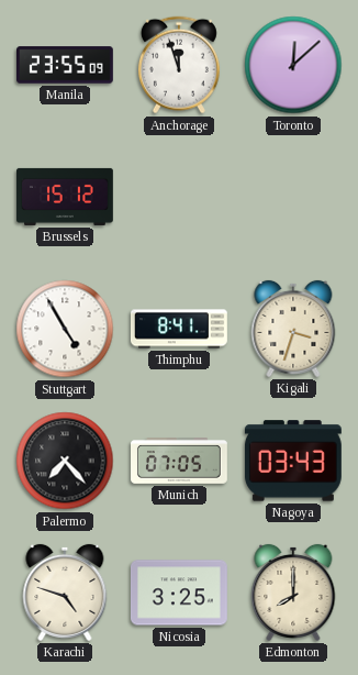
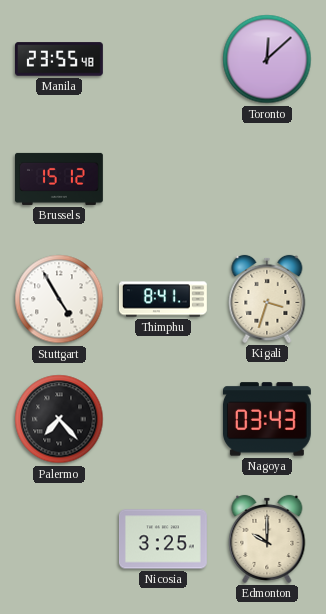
Manila: 23:55:09 -> 23:55:48
Anchorage: 11:57 -> none
Munich: 07:05 -> none
Karachi: 4:48 -> none
Edmonton: 8:00 -> 10:00
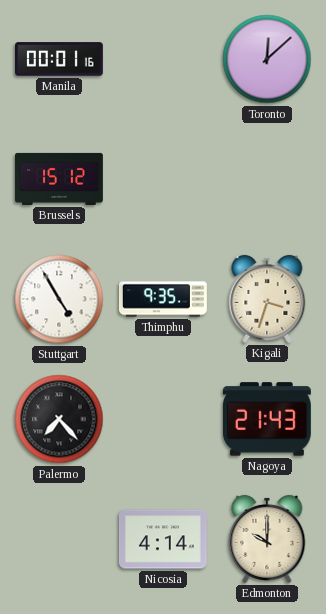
Manila: 23:55 -> 00:01
Thimphu: 8:41 -> 9:35
Nagoya: 03:43 -> 21:43
Nicosia: 3:25 -> 4:14
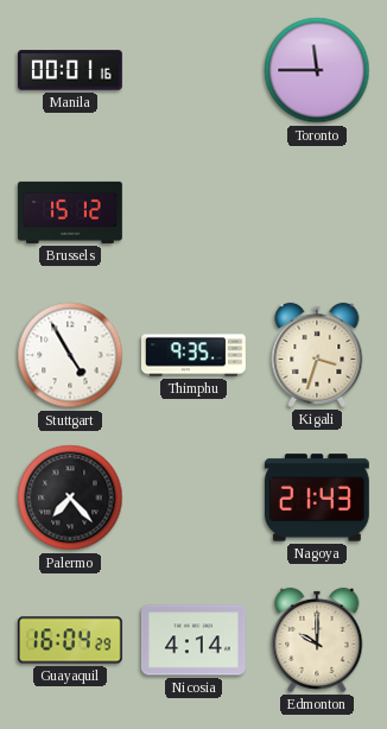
Toronto: 12:08 -> 11:45
Guayaquil: none -> 16:04
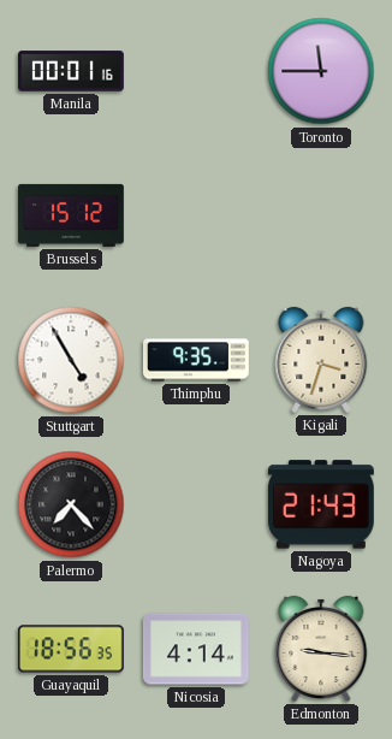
Guayaquil: 16:04 -> 18:56
Edmonton: 10:00 -> 9:16
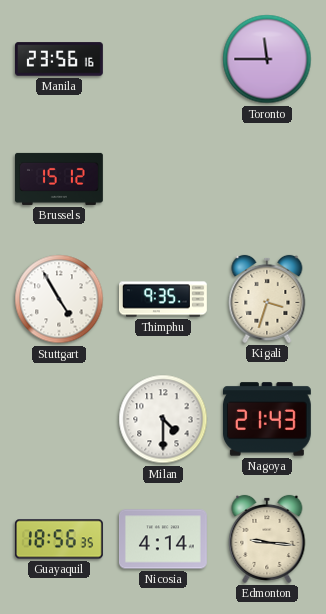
Manila: 00:01 -> 23:56
Palermo: 7:23 -> none
Milan: none -> 4:30
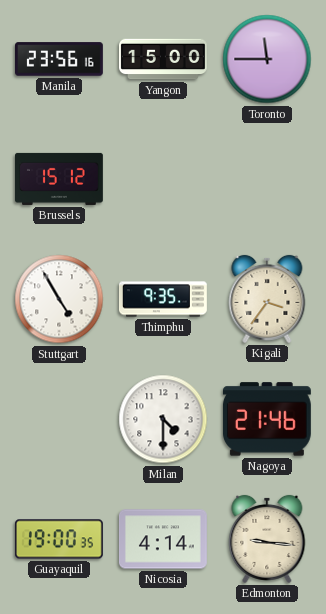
Yangon: none -> 15:00
Kigali: 3:33 -> 3:36
Nagoya: 21:43 -> 21:46
Guayaquil: 18:56 -> 19:00
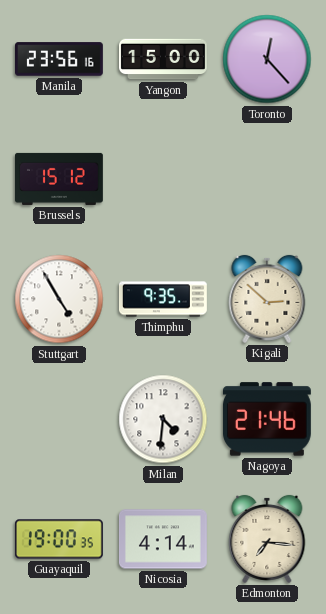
Toronto: 11:45 -> 12:23
Kigali: 3:36 -> 2:52
Milan: 4:30 -> 4:31
Edmonton: 9:16 -> 7:16
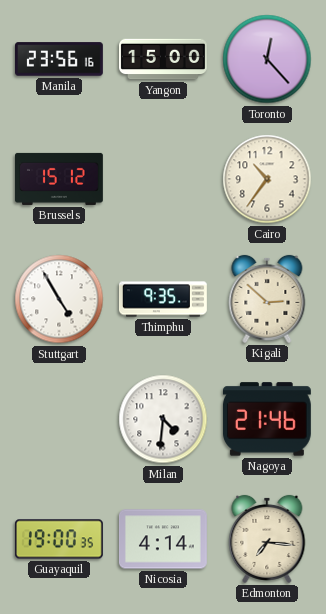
Cairo: none -> 10:36
